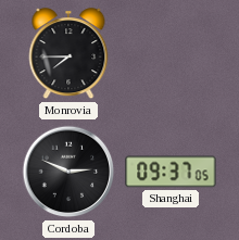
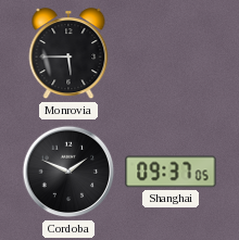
Monrovia: 7:45 -> 5:45
Cordoba: 2:49 -> 1:49
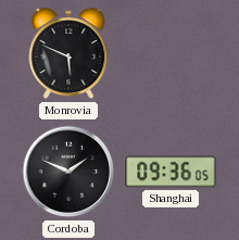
Monrovia: 5:45 -> 5:49
Shanghai: 09:37 -> 09:36
